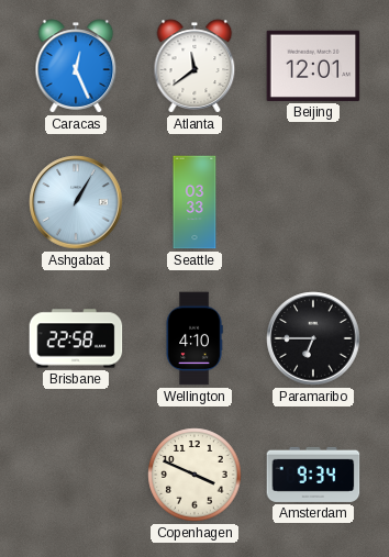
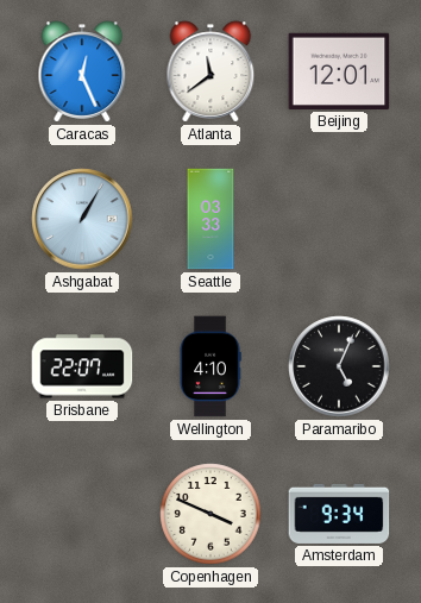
Brisbane: 22:58 -> 22:07
Paramaribo: 6:45 -> 5:04
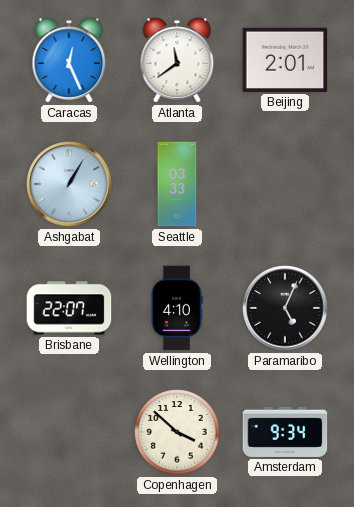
Beijing: 12:01 -> 2:01
Copenhagen: 3:49 -> 3:52
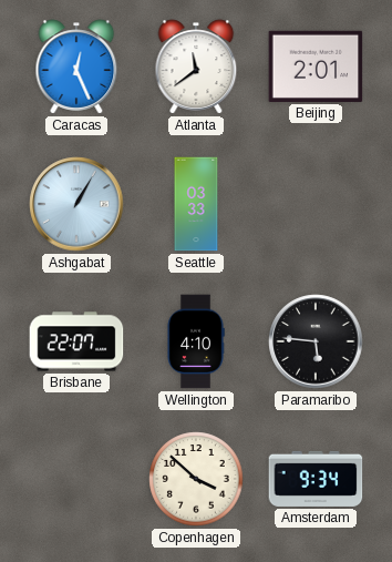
Paramaribo: 5:04 -> 5:46
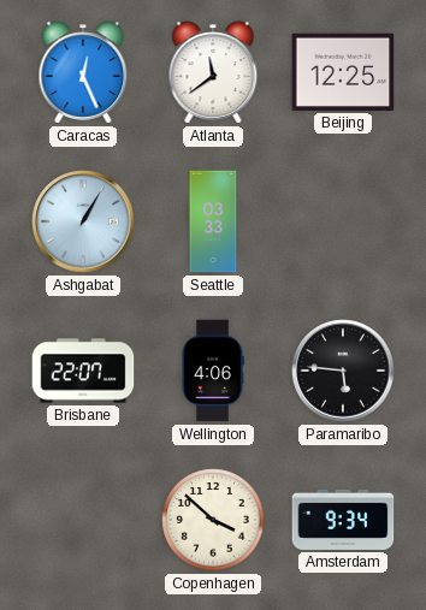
Beijing: 2:01 -> 12:25
Wellington: 4:10 -> 4:06
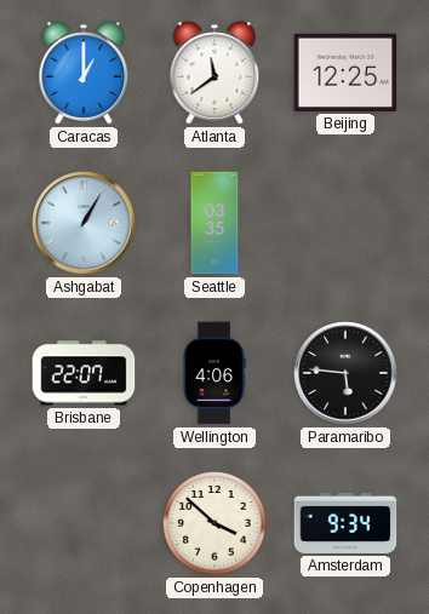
Caracas: 12:26 -> 1:00
Seattle: 03:33 -> 03:35
